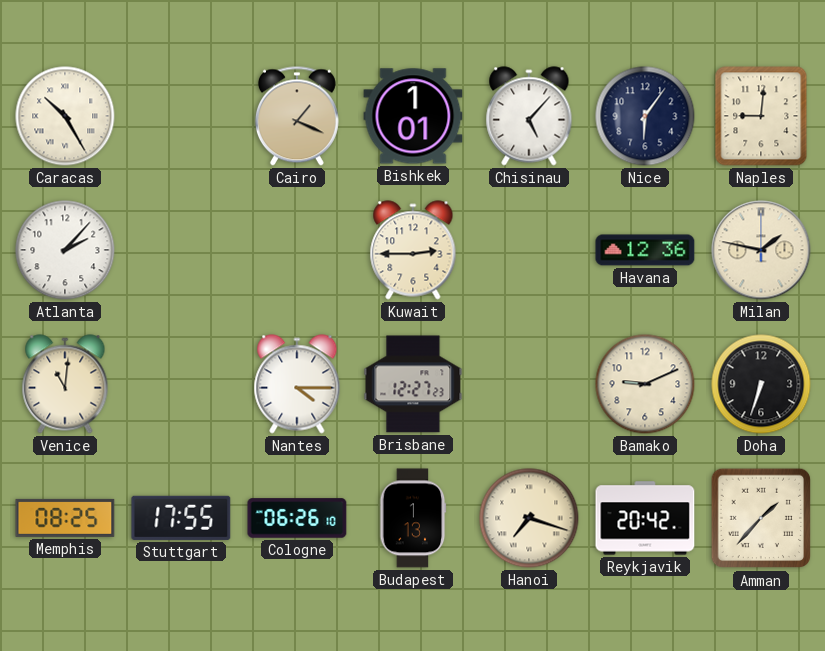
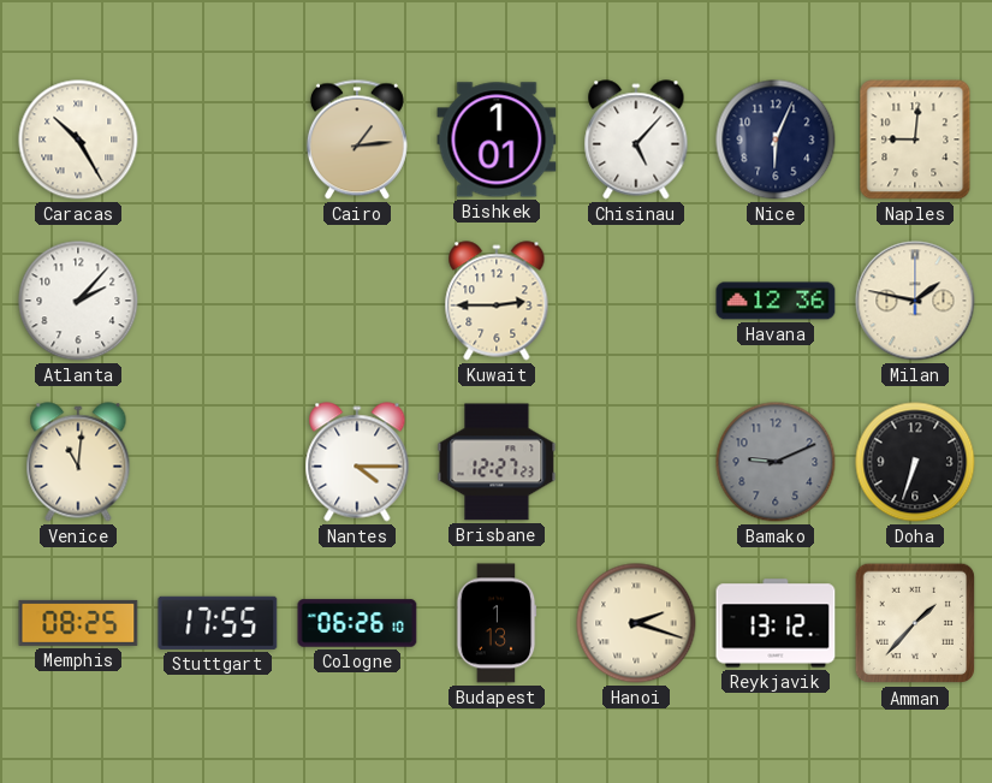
Cairo: 1:19 -> 1:14
Nice: 6:06 -> 6:04
Bamako dial: cream -> grey
Hanoi: 7:18 -> 2:18
Reykjavik: 20:42 -> 13:12
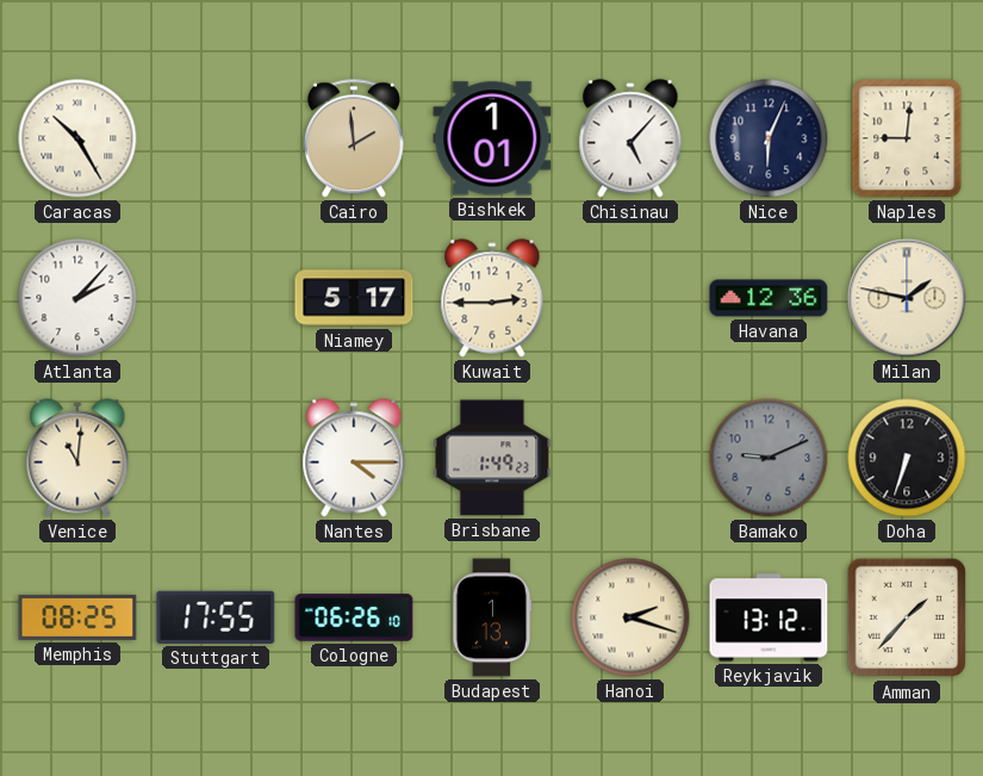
Cairo: 1:14 -> 1:59
Niamey: none -> 5:17
Brisbane: 12:27 -> 1:49
